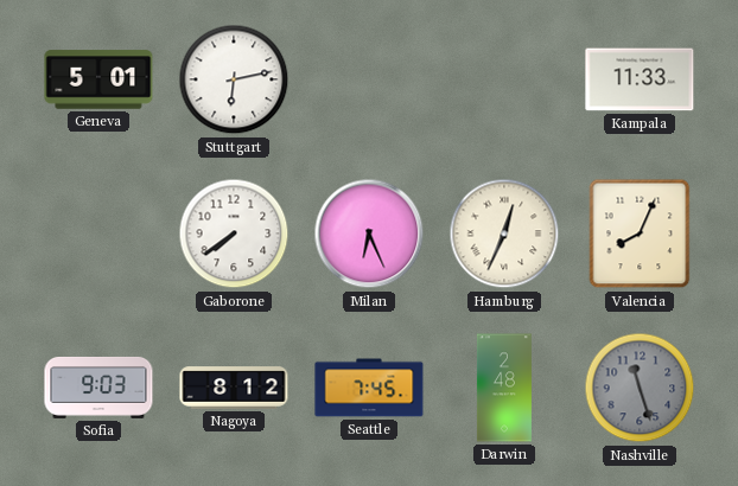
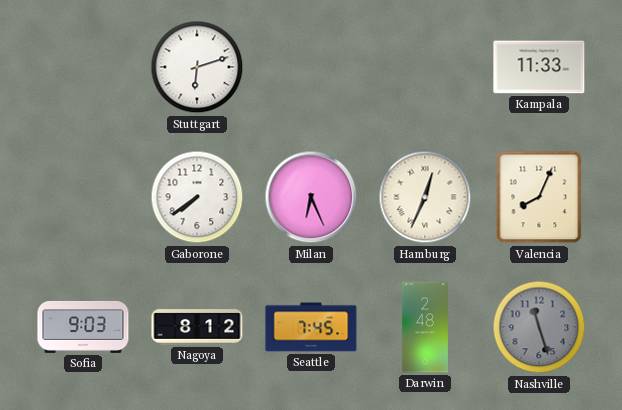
Geneva: 5:01 -> none
Stuttgart: 6:13 -> 6:12
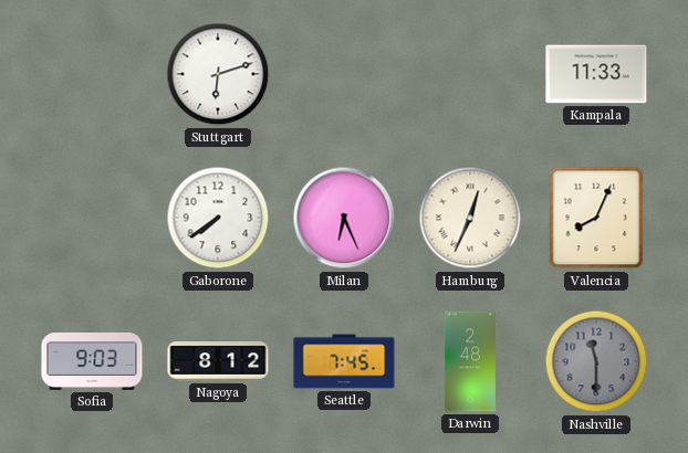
Nashville: 11:27 -> 11:30
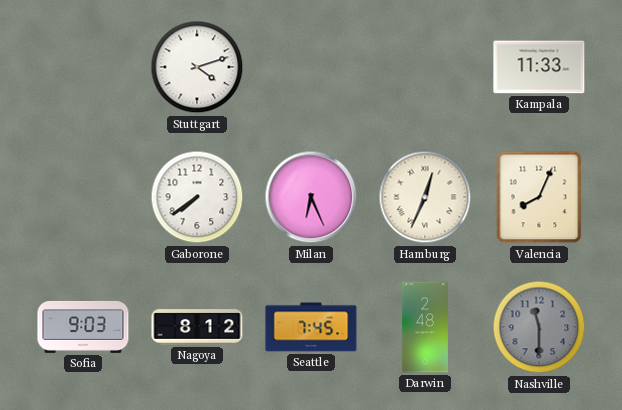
Stuttgart: 6:12 -> 4:12
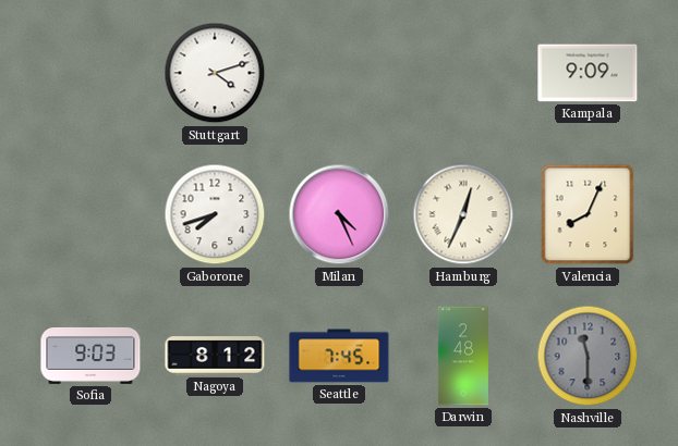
Kampala: 11:33 -> 9:09
Gaborone: 7:39 -> 7:42
Milan: 6:26 -> 4:26
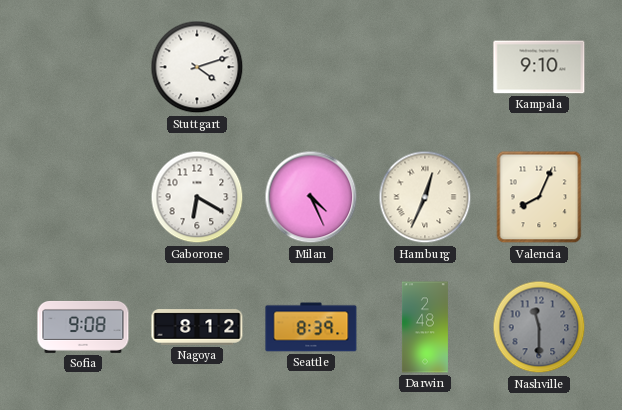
Kampala: 9:09 -> 9:10
Gaborone: 7:42 -> 6:20
Sofia: 9:03 -> 9:08
Seattle: 7:45 -> 8:39
